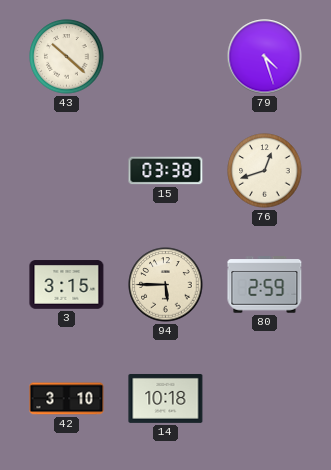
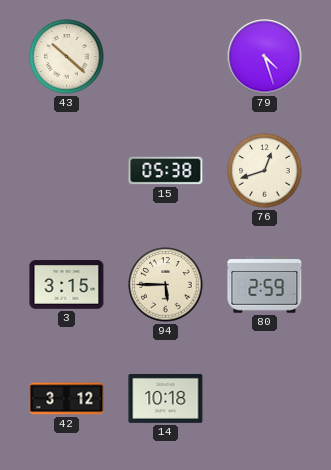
15: 03:38 -> 05:38
42: 3:10 -> 3:12
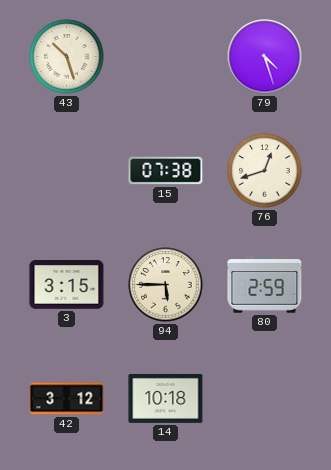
43: 10:22 -> 10:27
15: 05:38 -> 07:38
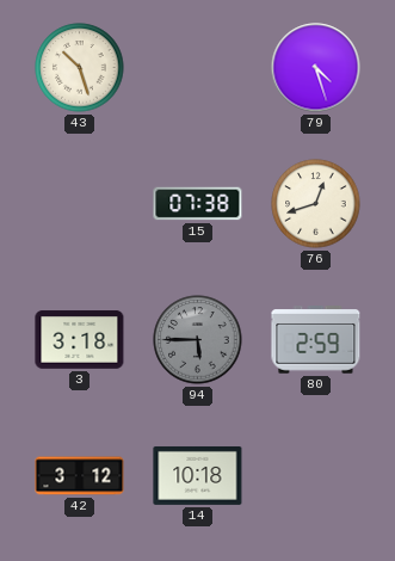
3: 3:15 -> 3:18
94 dial: cream -> grey
